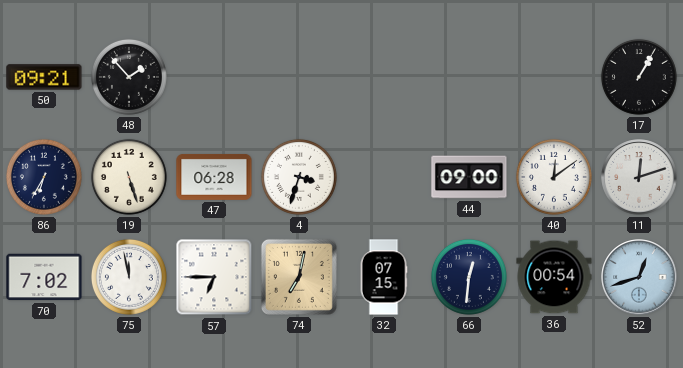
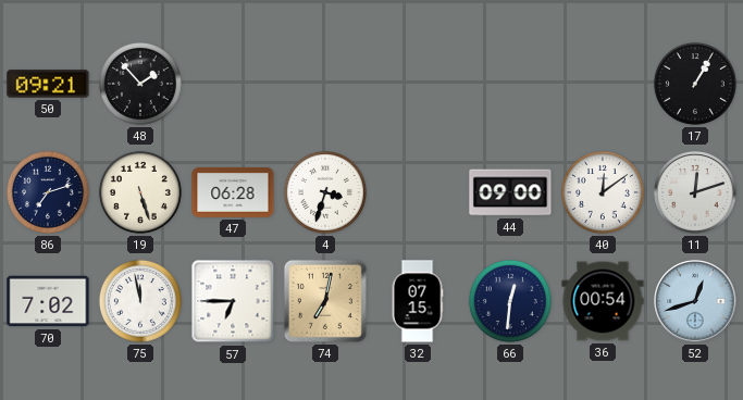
86: 6:35 -> 7:12
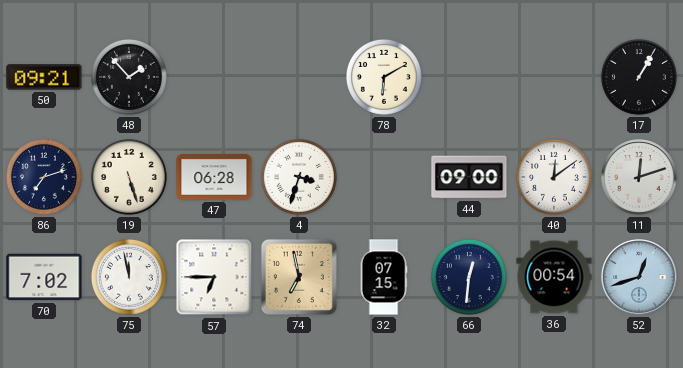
78: none -> 6:10
74: 7:02 -> 6:58
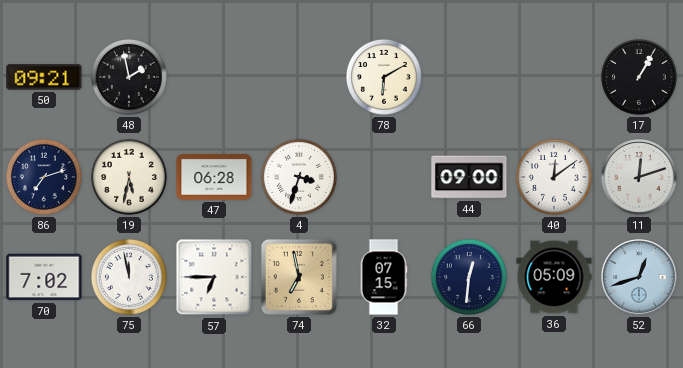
48: 1:53 -> 1:58
19: 5:27 -> 5:32
36: 00:54 -> 05:09
